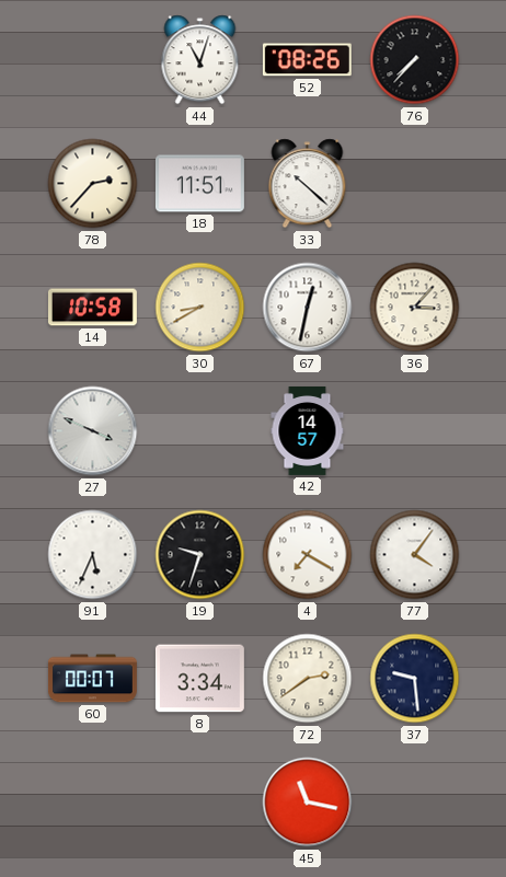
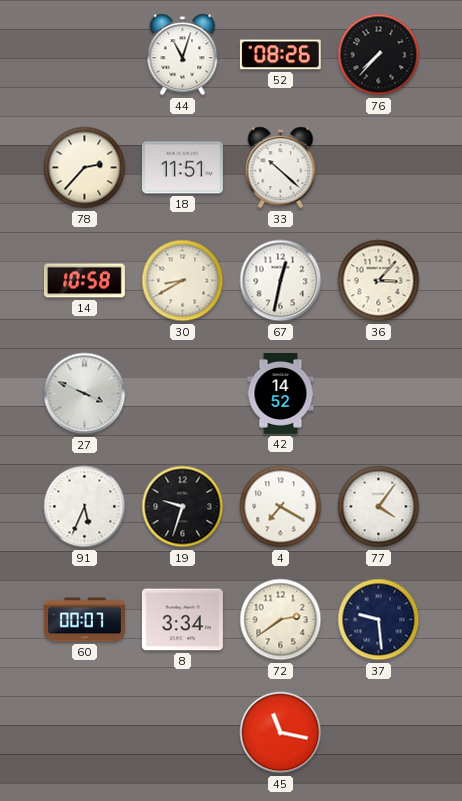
42: 14:57 -> 14:52
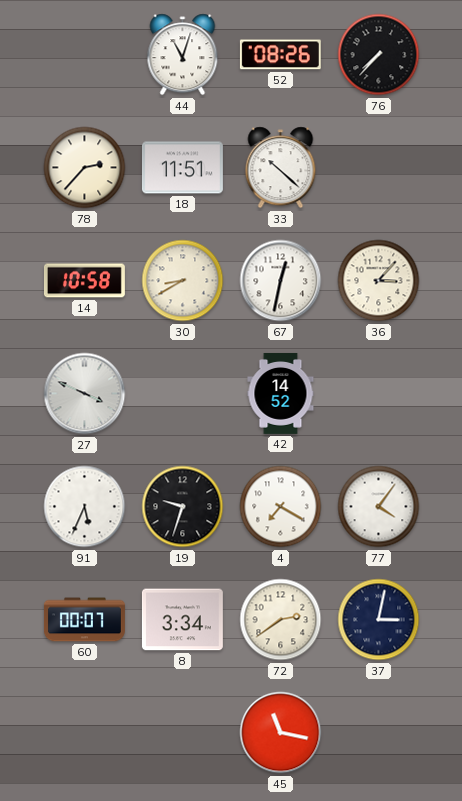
37: 9:29 -> 3:02
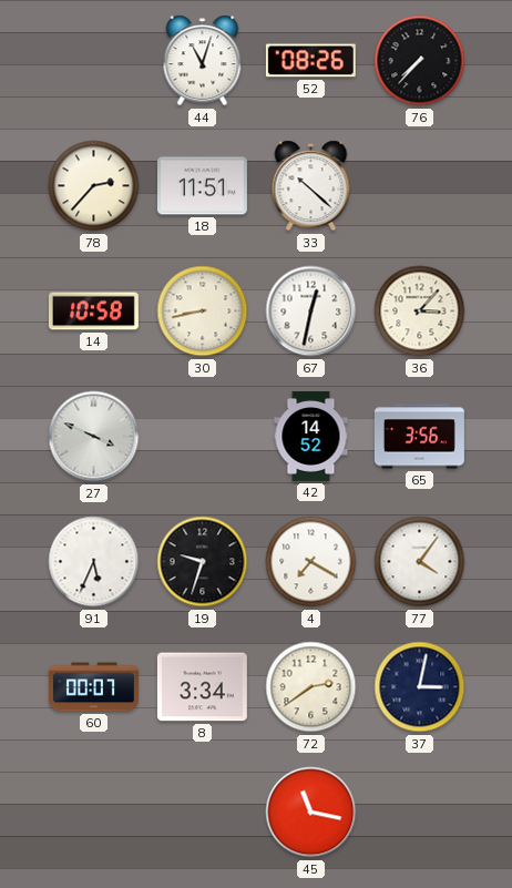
30: 8:40 -> 8:43
65: none -> 3:56
